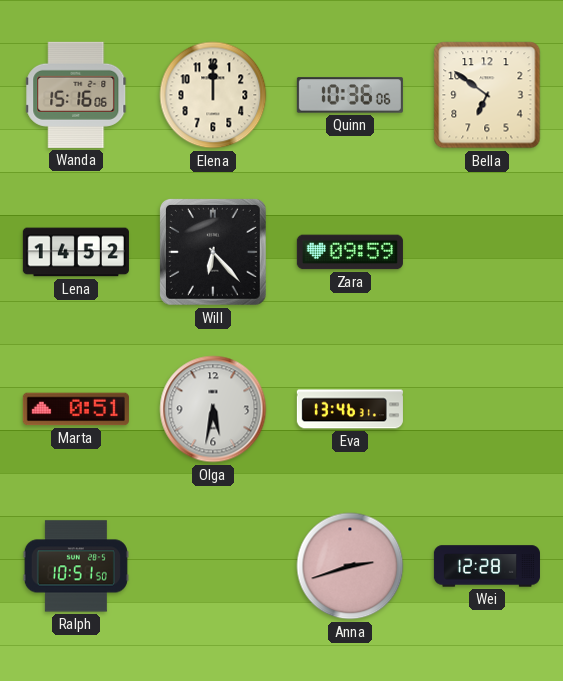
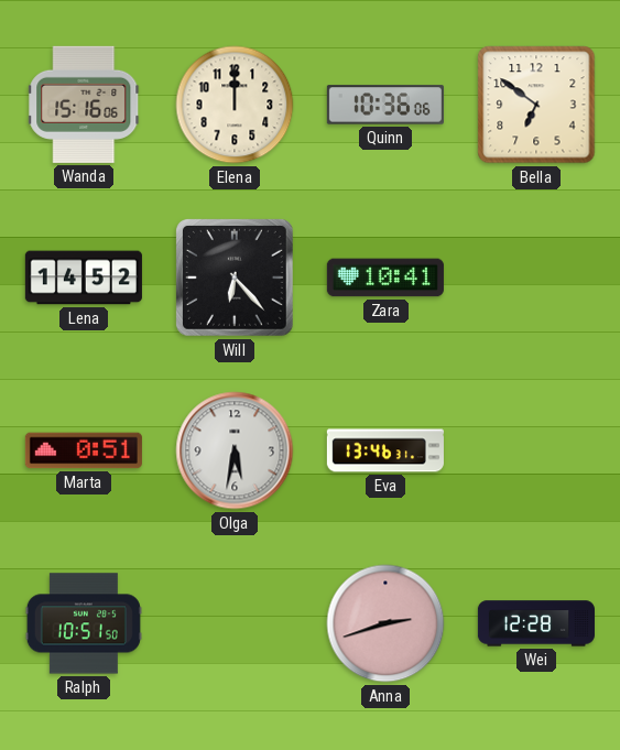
Zara: 09:59 -> 10:41
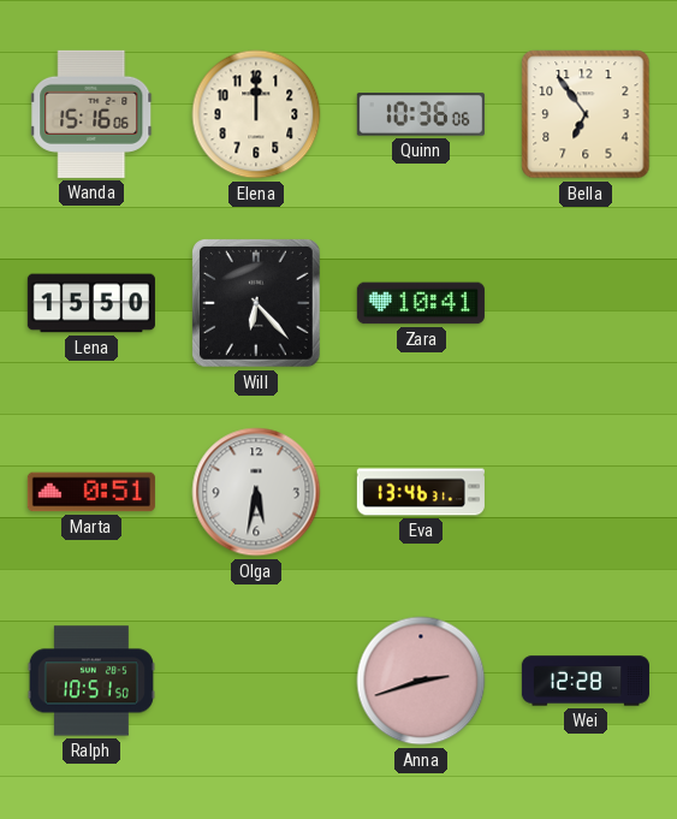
Bella: 6:51 -> 6:54
Lena: 14:52 -> 15:50
